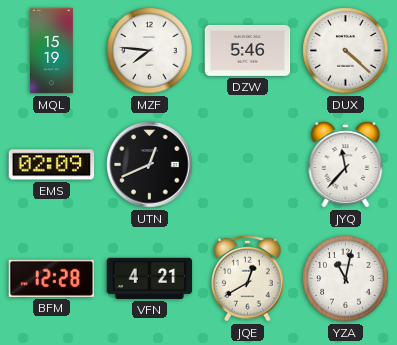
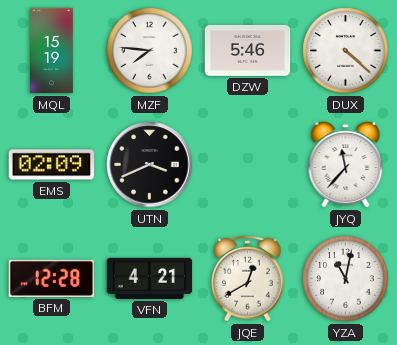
UTN: 12:41 -> 3:41
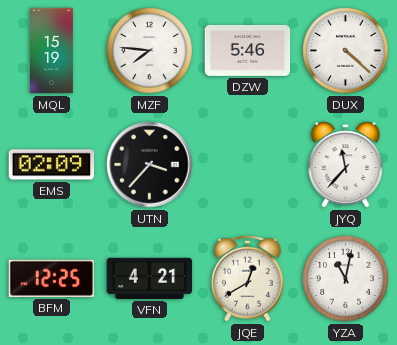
UTN: 3:41 -> 3:37
BFM: 12:28 -> 12:25
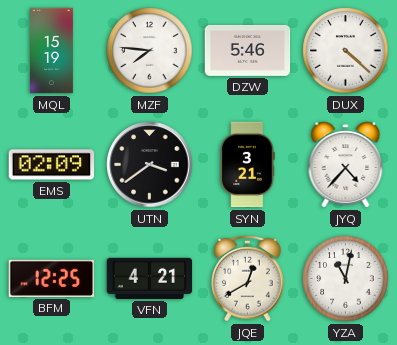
UTN: 3:37 -> 3:39
SYN: none -> 3:21
JYQ: 11:37 -> 4:37
